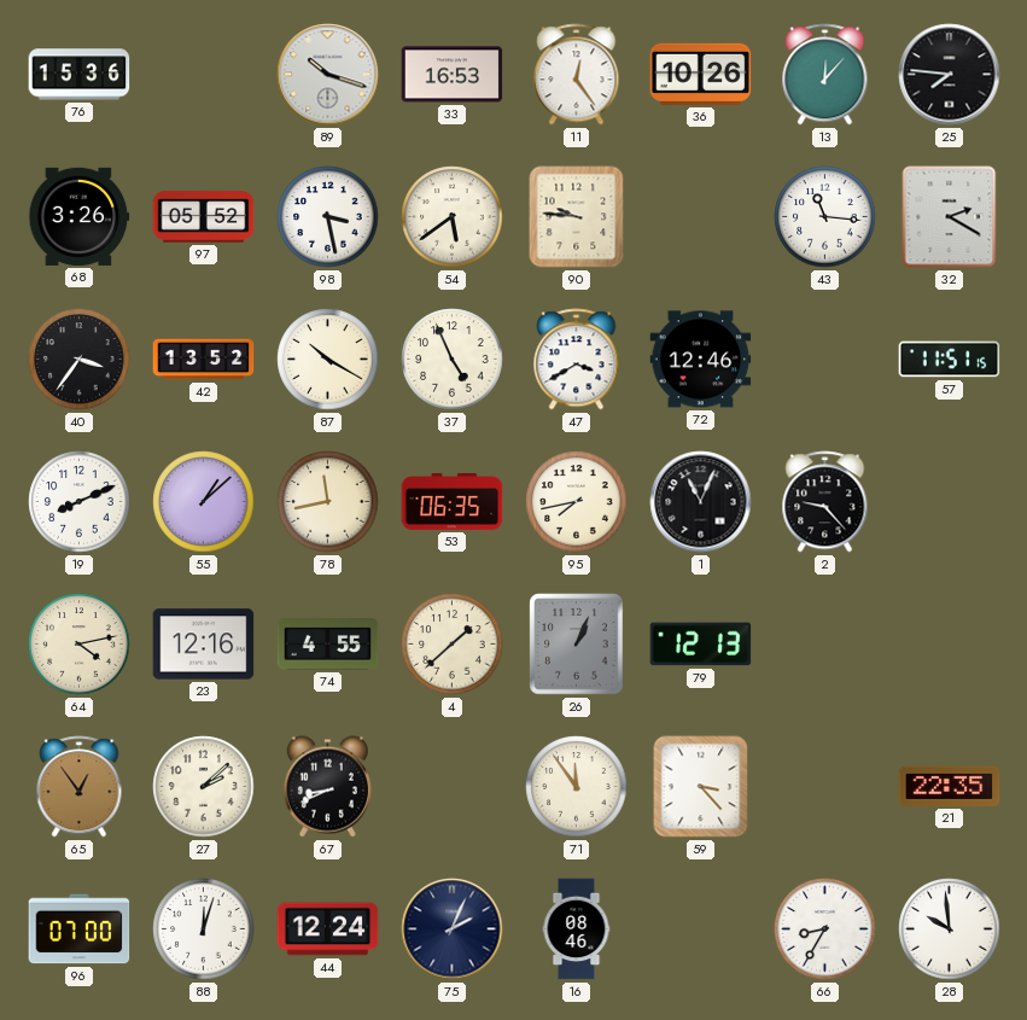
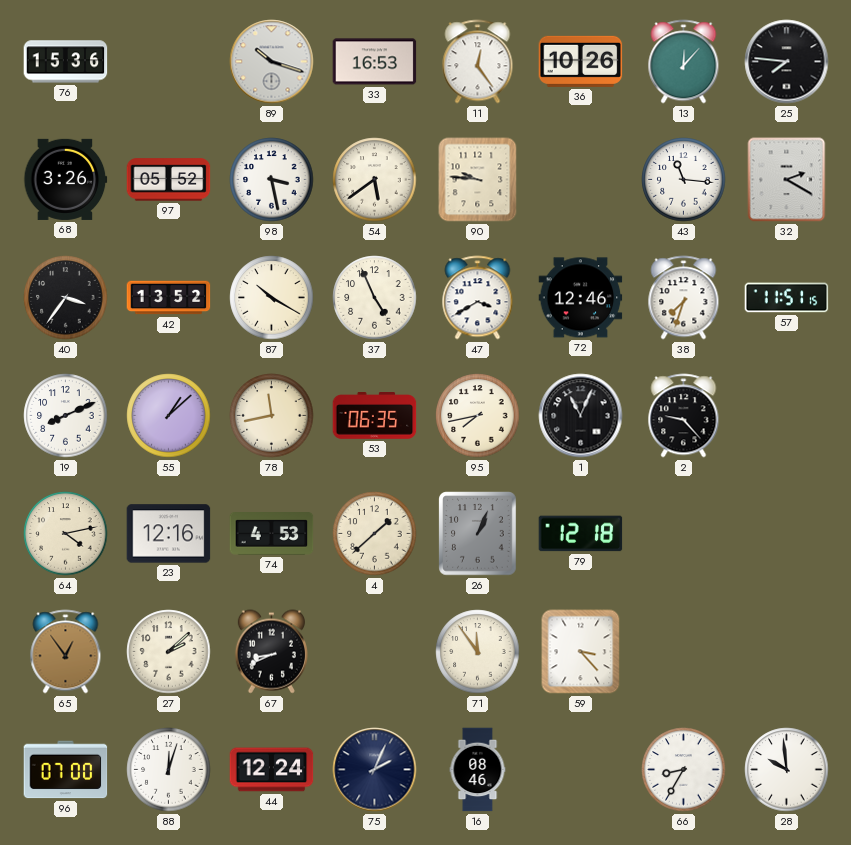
38: none -> 7:33
74: 4:55 -> 4:53
79: 12:13 -> 12:18
21: 22:35 -> none
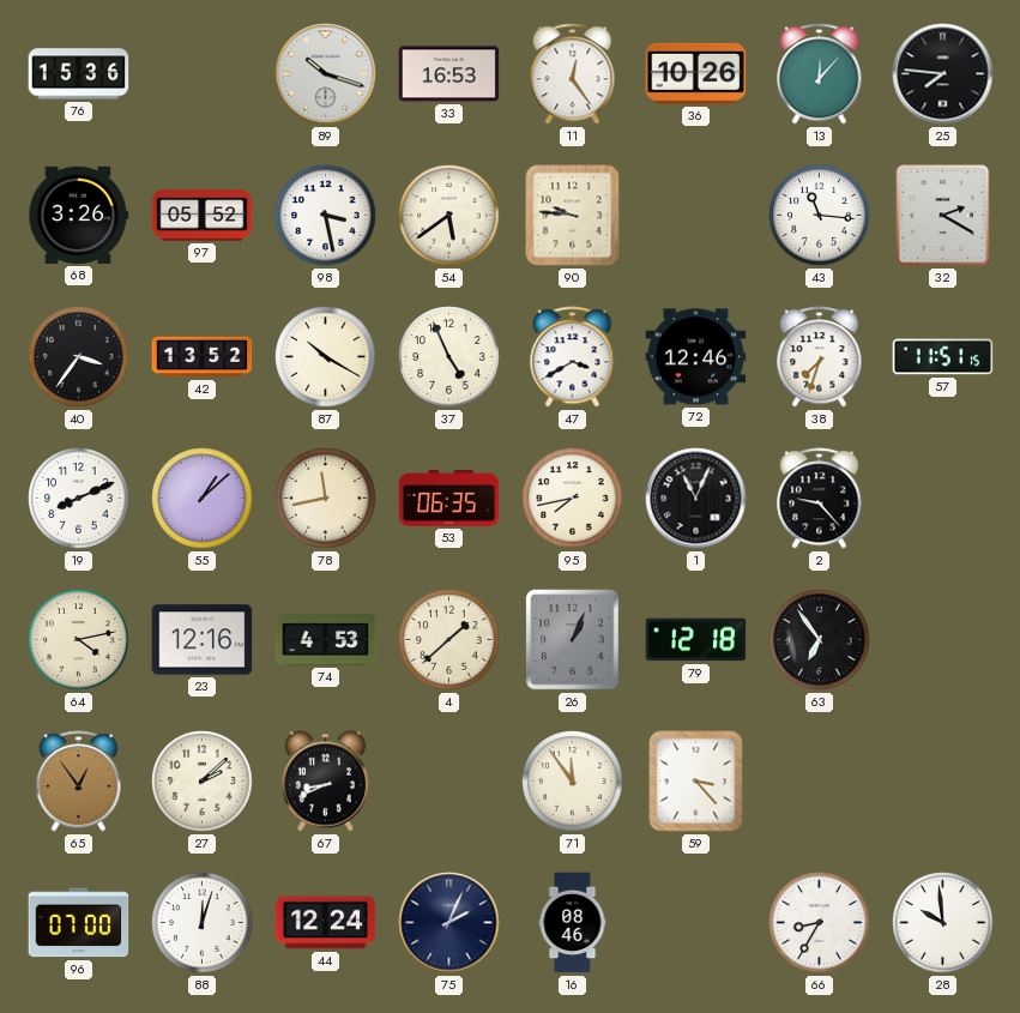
63: none -> 6:54
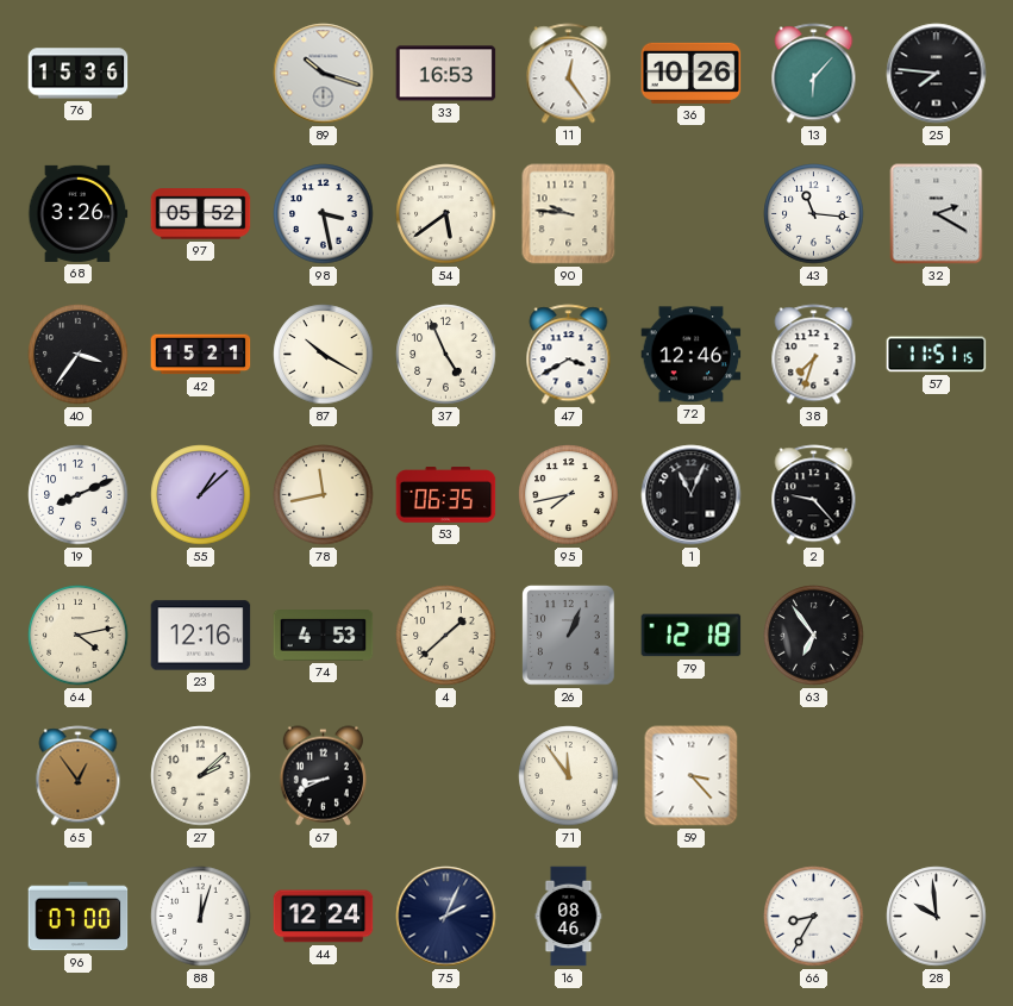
13: 12:07 -> 6:07
42: 13:52 -> 15:21
